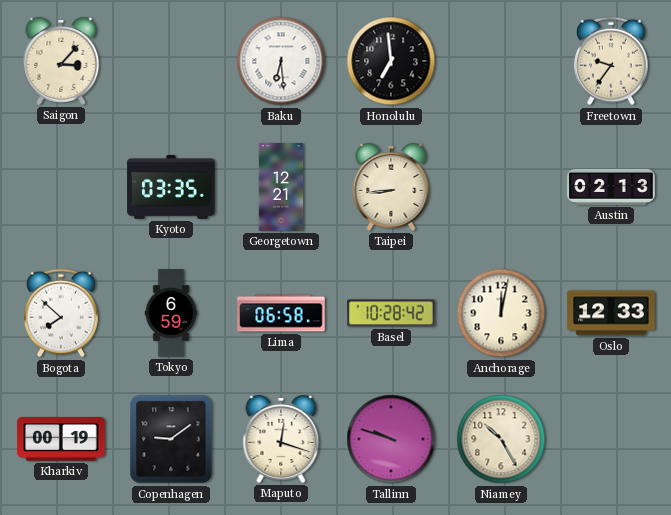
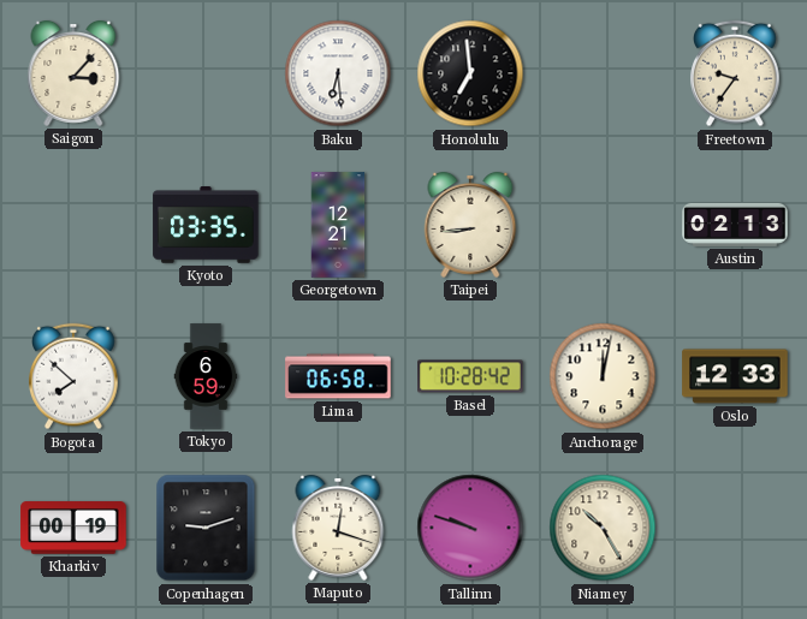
Copenhagen: 9:09 -> 9:12
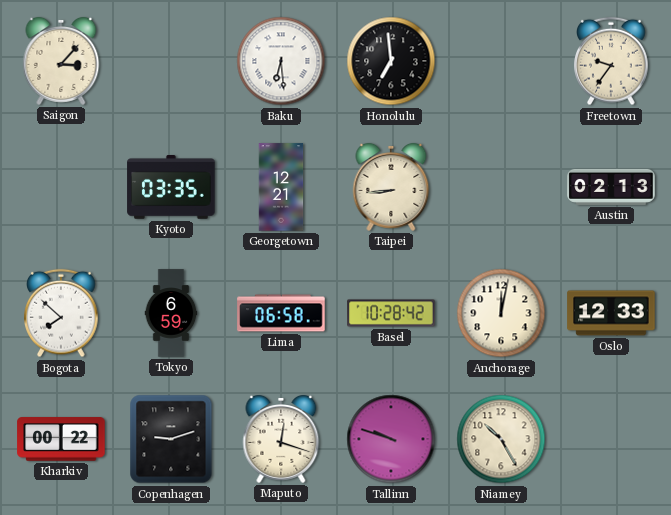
Kharkiv: 00:19 -> 00:22
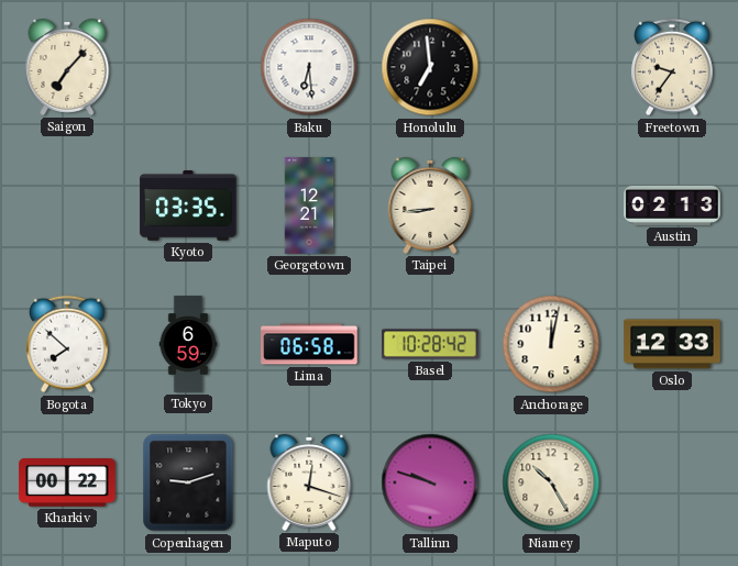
Saigon: 3:07 -> 7:07
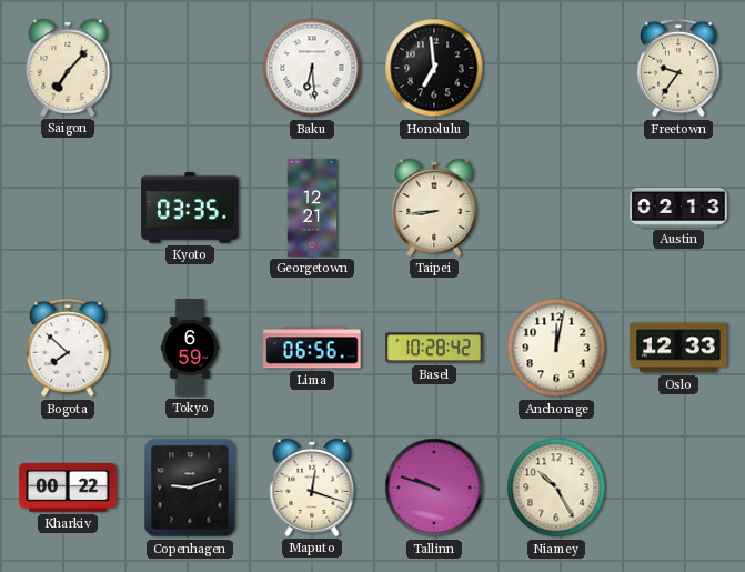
Lima: 06:58 -> 06:56
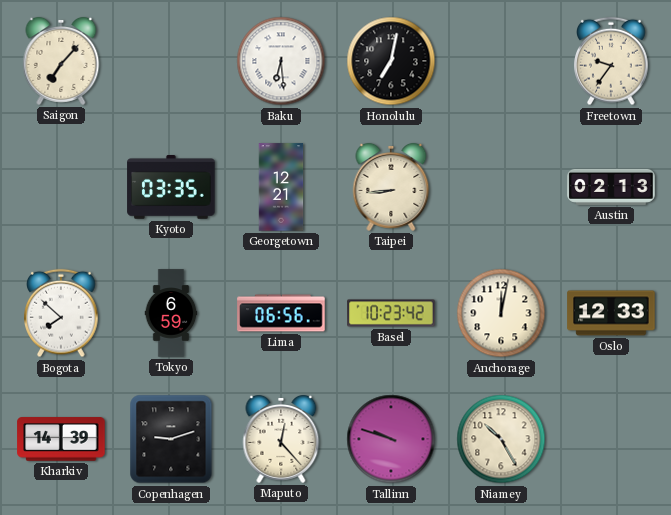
Honolulu: 6:59 -> 7:02
Basel: 10:28 -> 10:23
Kharkiv: 00:22 -> 14:39
Maputo: 12:18 -> 12:23
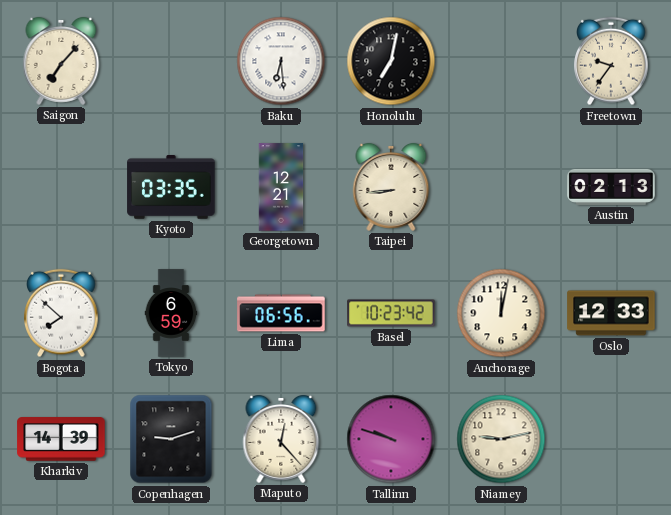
Niamey: 10:25 -> 9:13
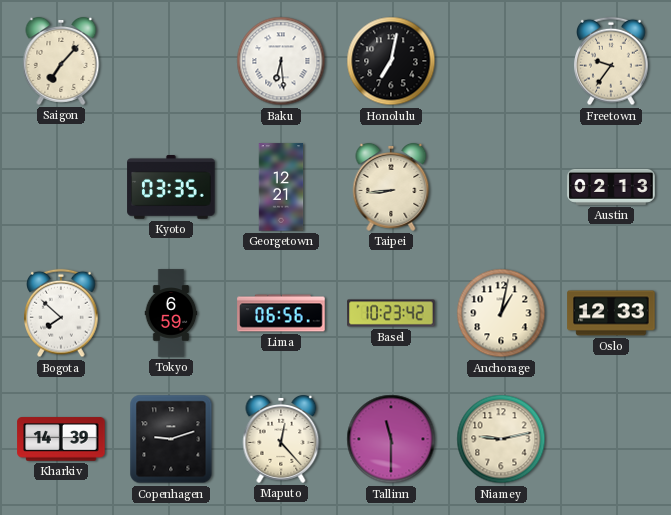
Anchorage: 12:02 -> 1:02
Tallinn: 9:48 -> 11:30
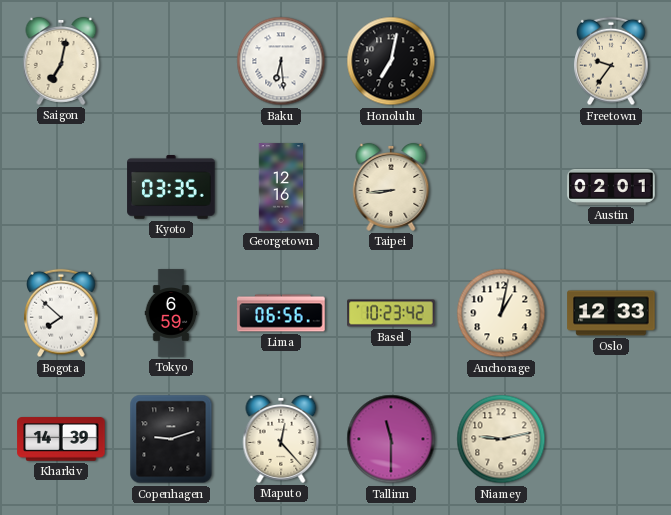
Saigon: 7:07 -> 7:02
Georgetown: 12:21 -> 12:16
Austin: 02:13 -> 02:01
